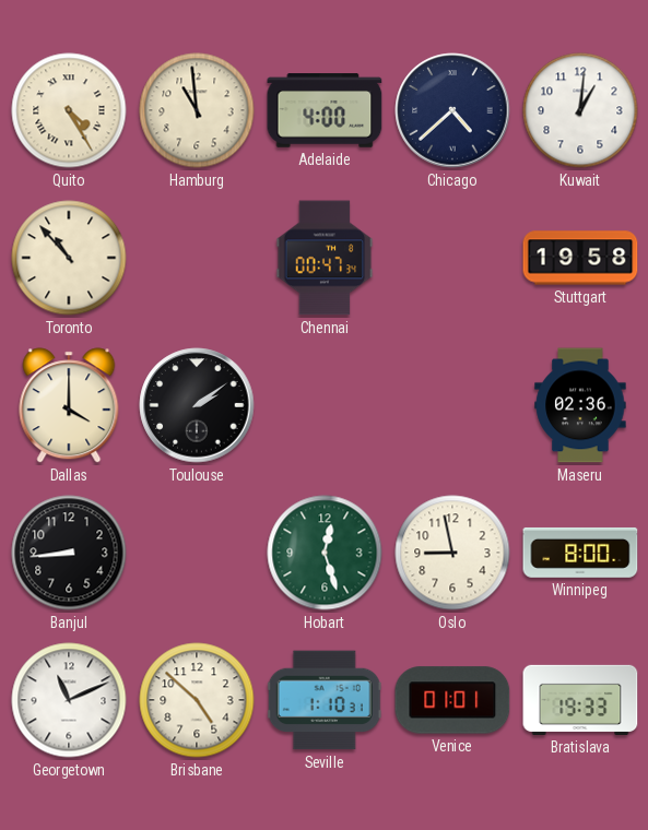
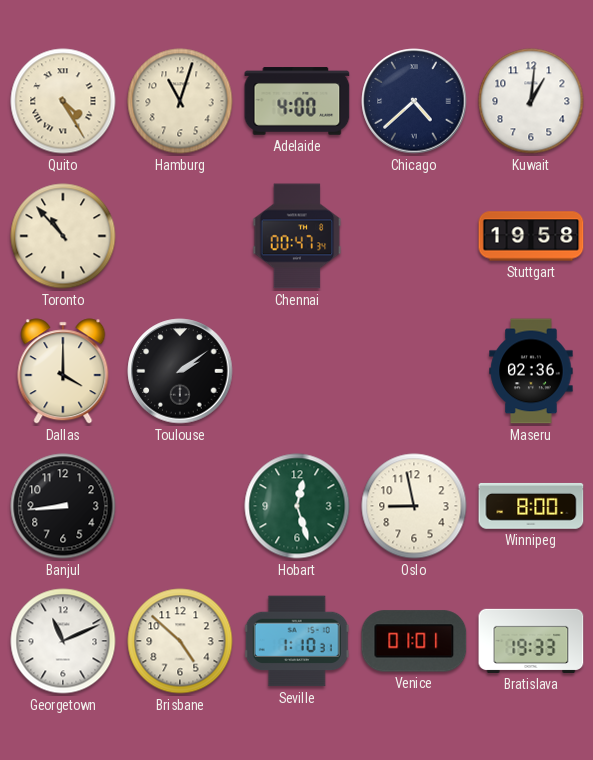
Hamburg: 10:59 -> 11:03
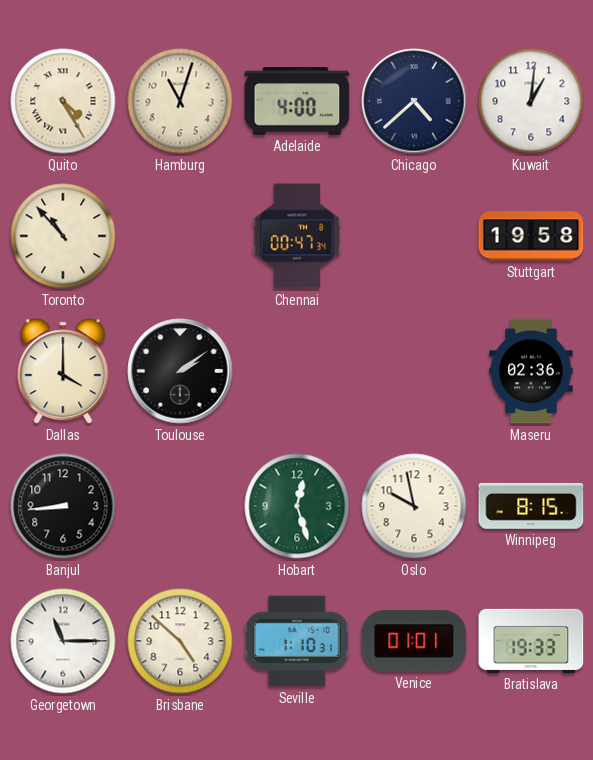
Oslo: 8:58 -> 9:58
Winnipeg: 8:00 -> 8:15
Georgetown: 11:11 -> 11:15
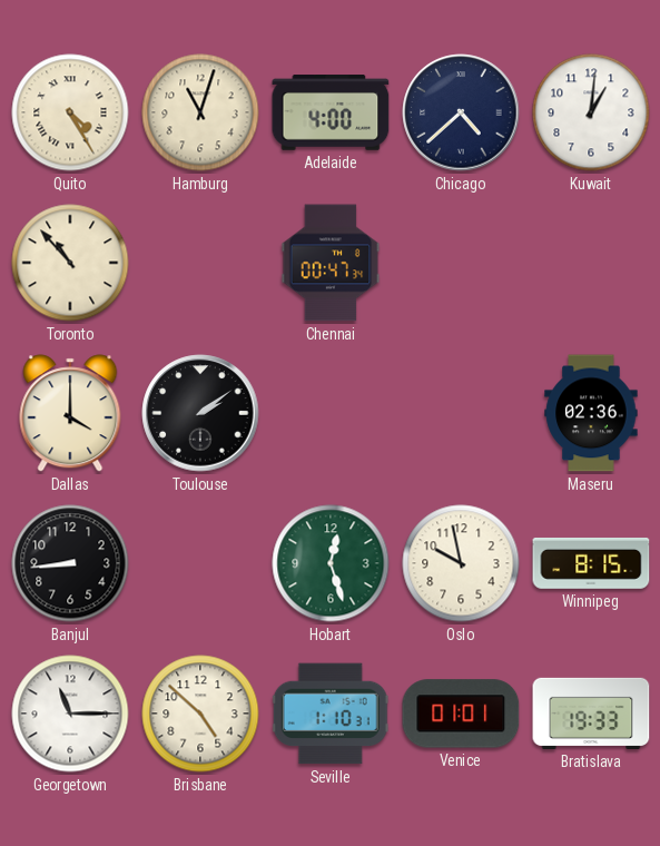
Stuttgart: 19:58 -> none
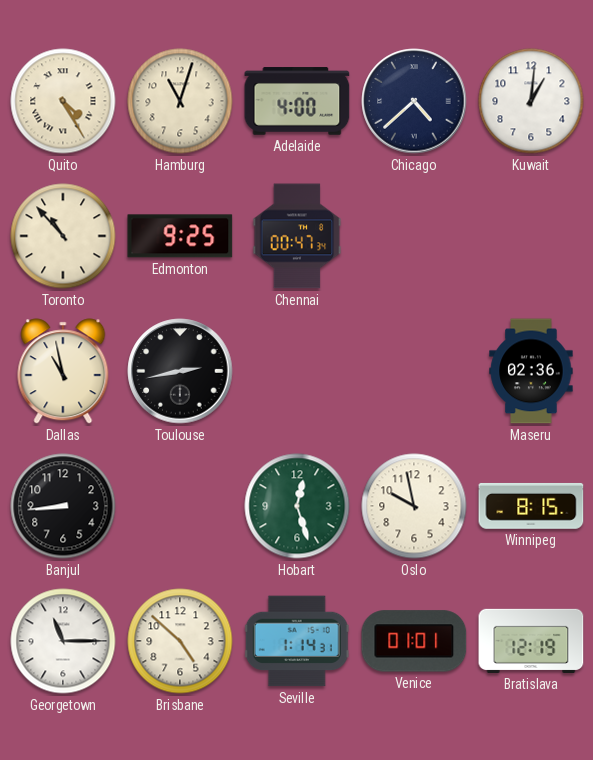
Edmonton: none -> 9:25
Dallas: 4:00 -> 10:58
Toulouse: 2:09 -> 2:43
Seville: 1:10 -> 1:14
Bratislava: 19:33 -> 12:19
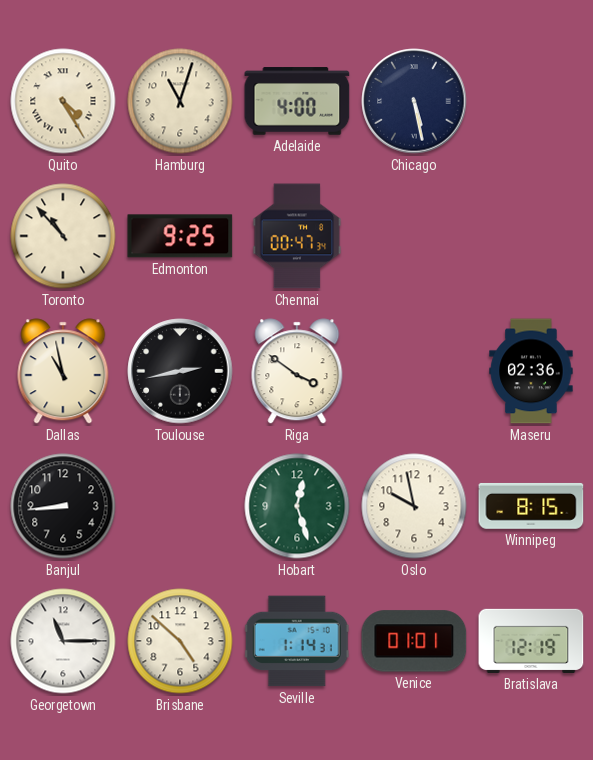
Chicago: 4:38 -> 5:28
Kuwait: 1:01 -> none
Riga: none -> 3:51
